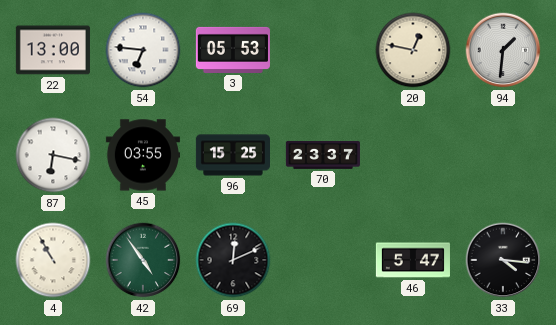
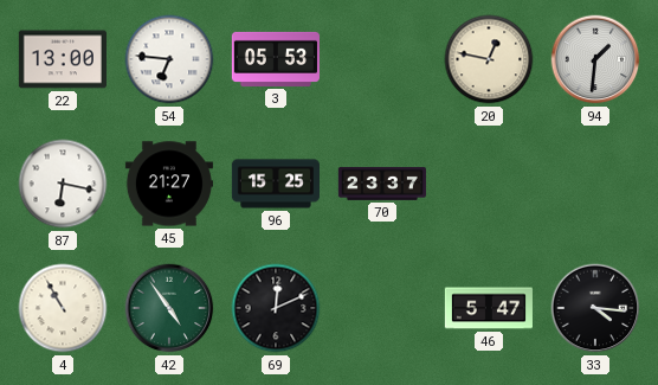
45: 03:55 -> 21:27
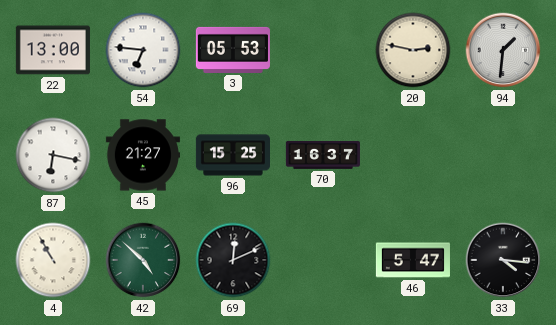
20: 12:47 -> 2:47
70: 23:37 -> 16:37
42: 4:54 -> 4:52
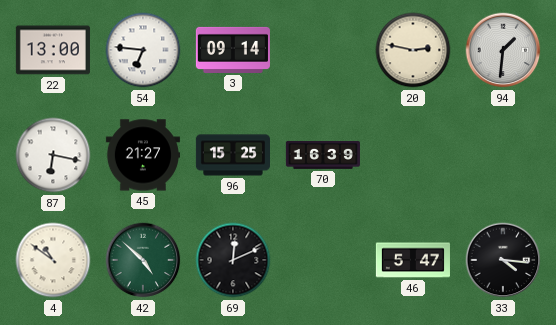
3: 05:53 -> 09:14
70: 16:37 -> 16:39
4: 10:55 -> 10:51
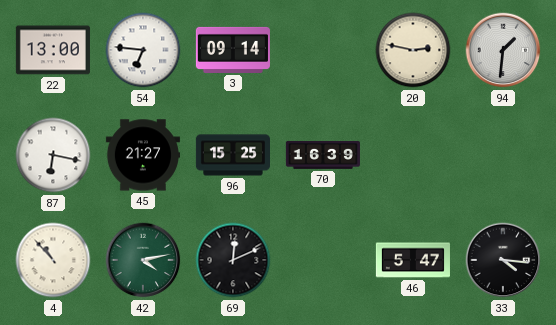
4: 10:51 -> 10:53
42: 4:52 -> 4:13
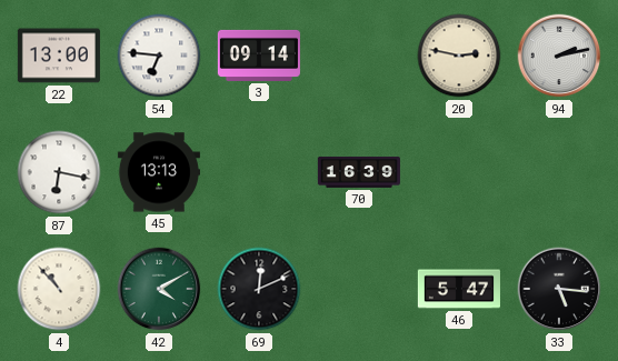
94: 1:31 -> 2:13
45: 21:27 -> 13:13
96: 15:25 -> none
42: 4:13 -> 4:10
33: 4:16 -> 5:16
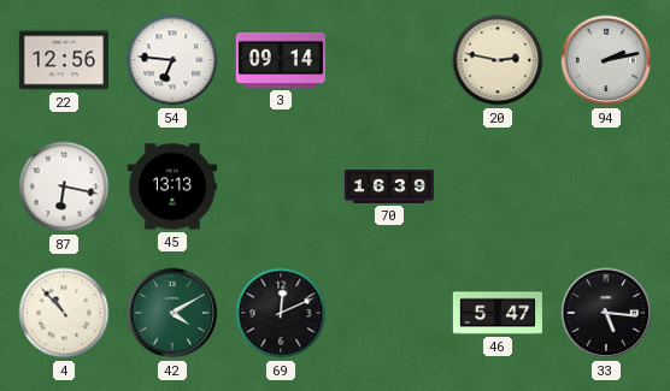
22: 13:00 -> 12:56
